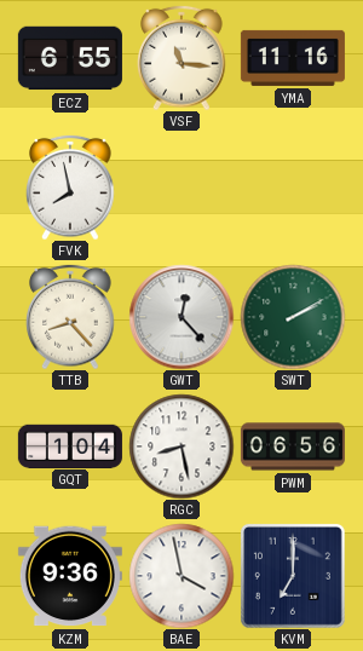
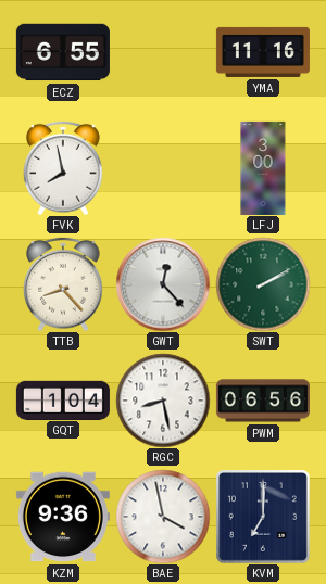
VSF: 11:16 -> none
LFJ: none -> 3:00
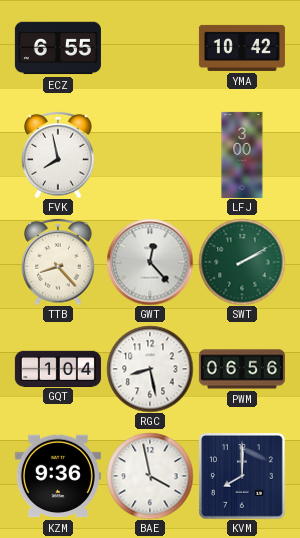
YMA: 11:16 -> 10:42
KVM: 7:00 -> 8:00
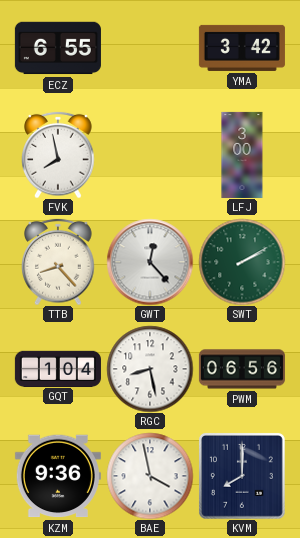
YMA: 10:42 -> 3:42
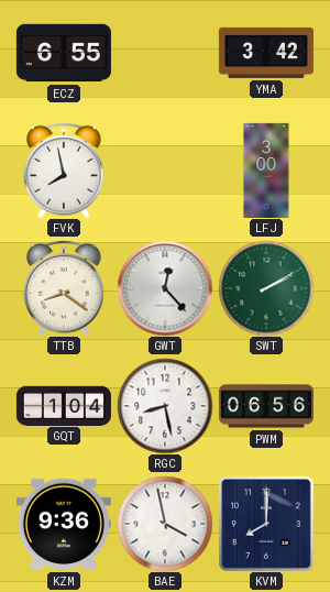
TTB: 8:23 -> 8:21
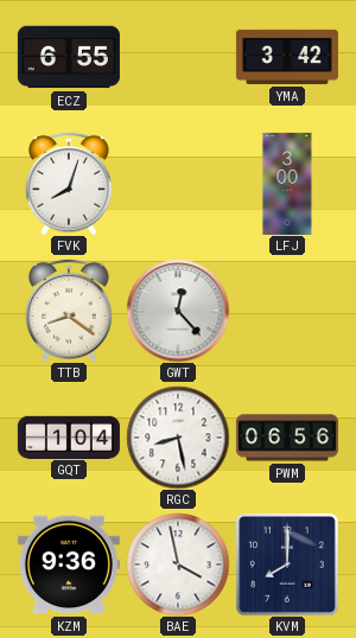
FVK: 7:58 -> 8:03
SWT: 2:10 -> none
